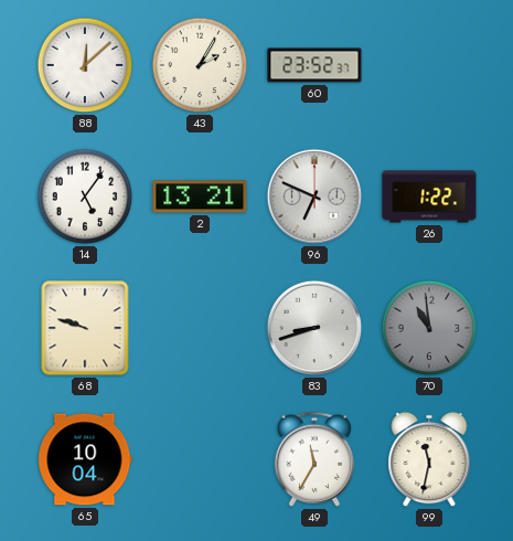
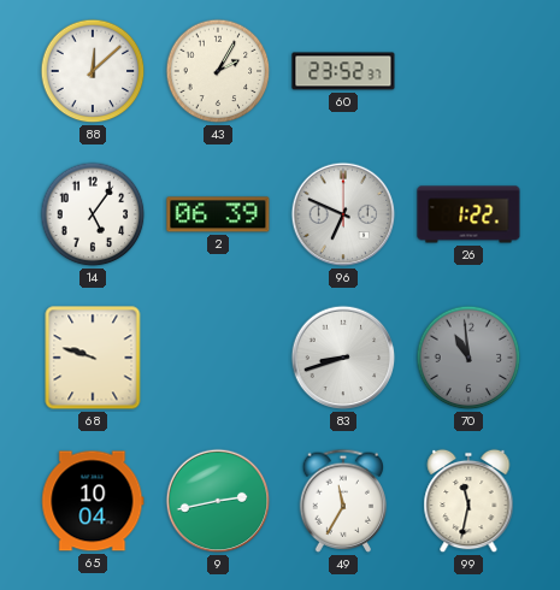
2: 13:21 -> 06:39
9: none -> 2:43
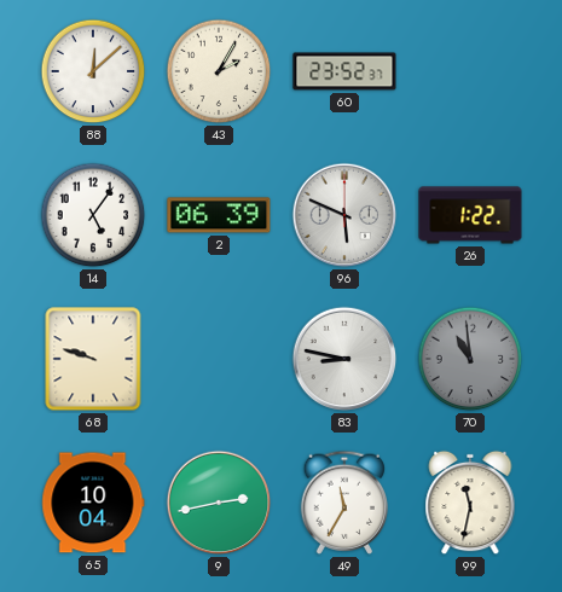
96: 6:49 -> 5:49
83: 8:42 -> 8:47
